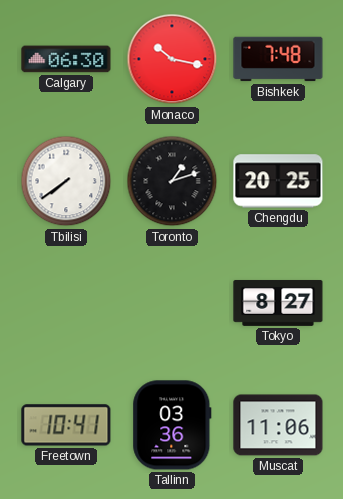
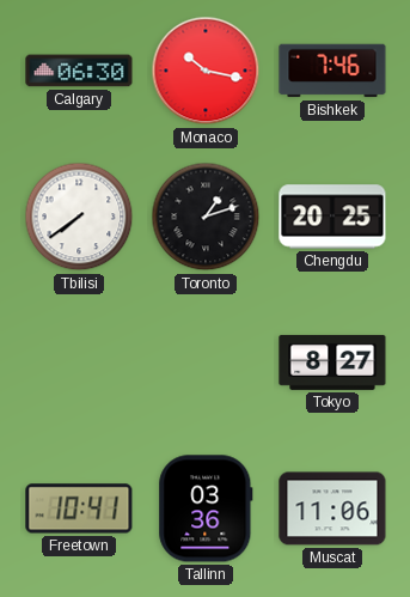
Bishkek: 7:48 -> 7:46
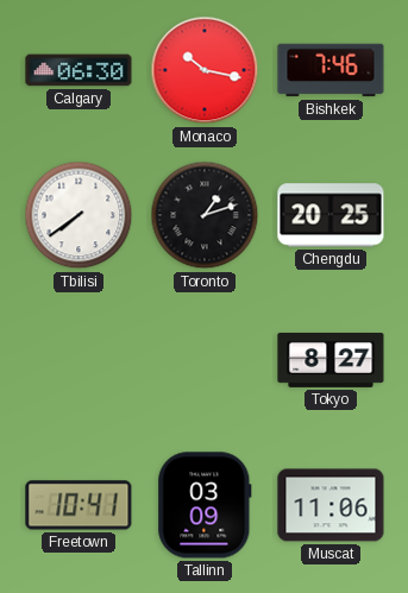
Tallinn: 03:36 -> 03:09
